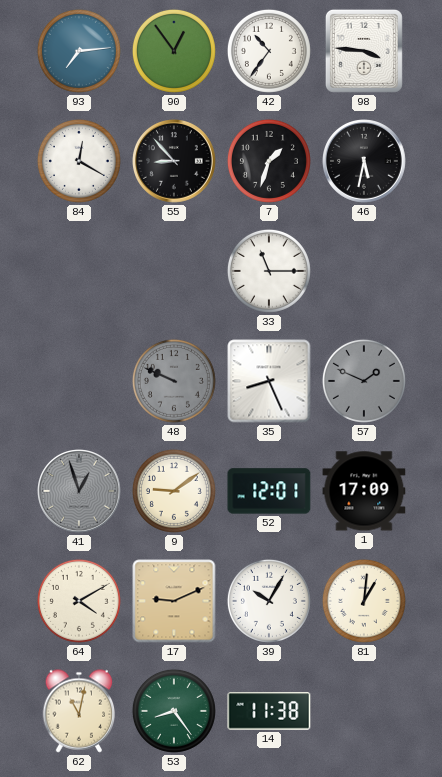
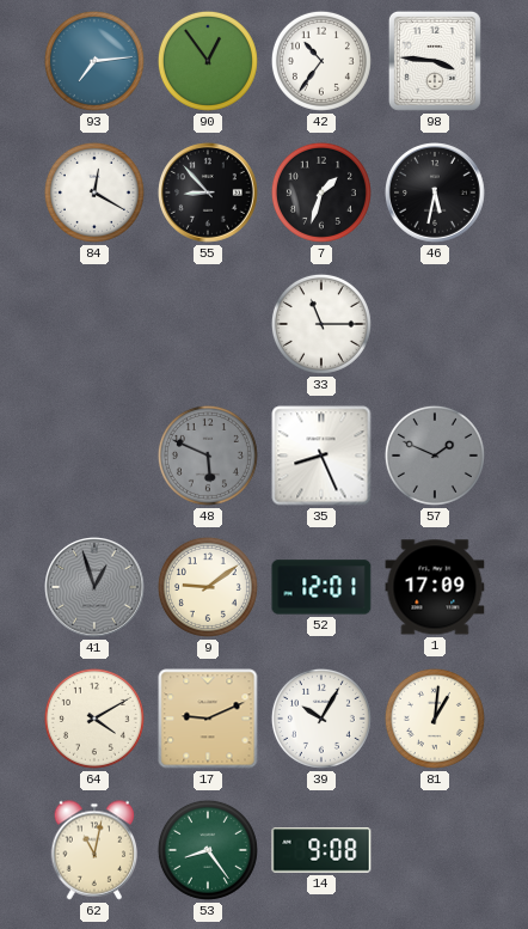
48: 9:49 -> 5:49
14: 11:38 -> 9:08
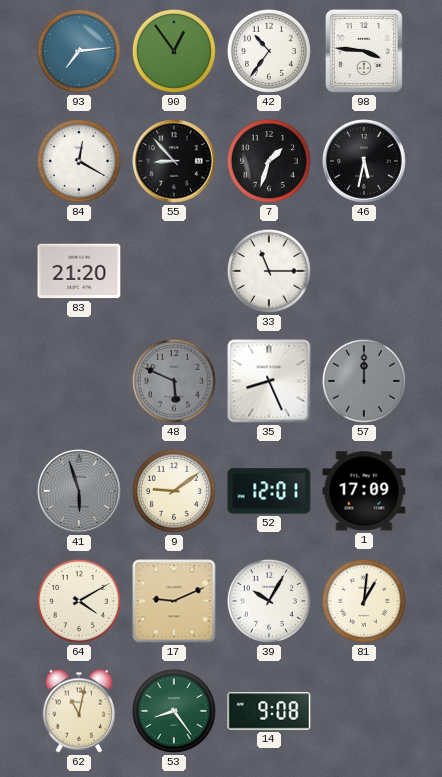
83: none -> 21:20
57: 1:49 -> 12:00
41: 12:57 -> 5:57
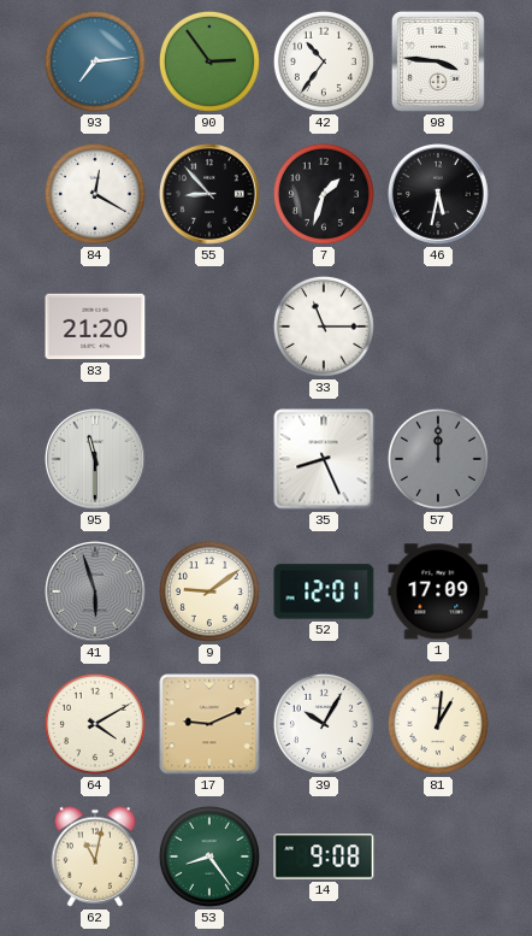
90: 12:54 -> 2:54
95: none -> 11:30
48: 5:49 -> none
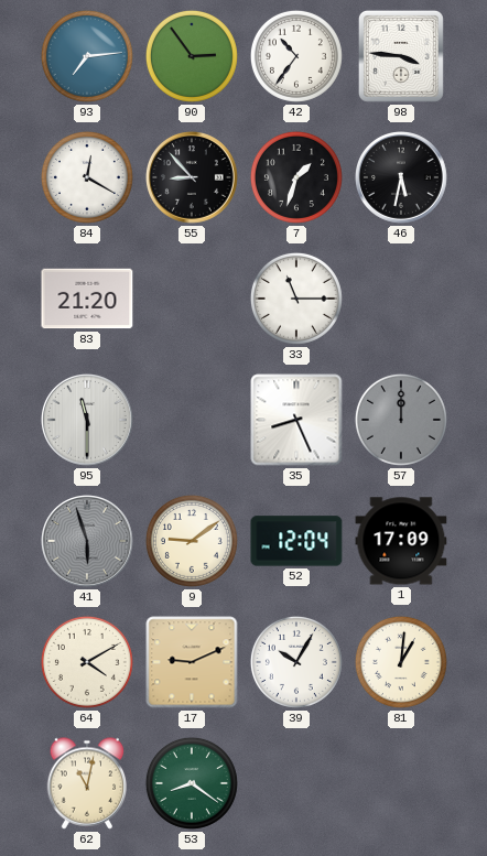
52: 12:01 -> 12:04
53: 8:24 -> 8:21
14: 9:08 -> none
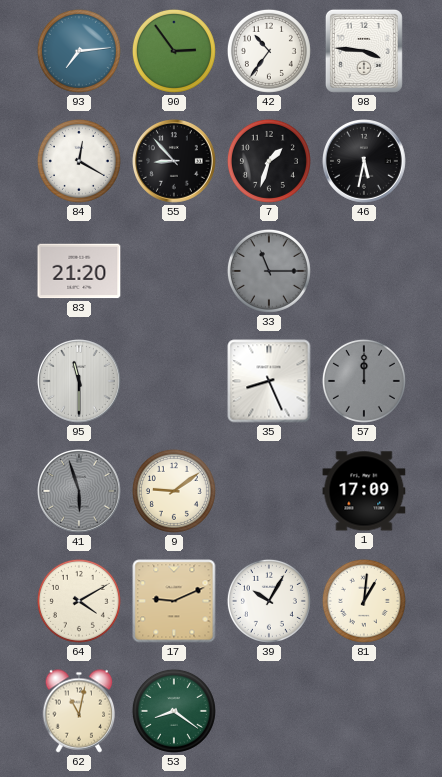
33 dial: white -> grey
52: 12:04 -> none
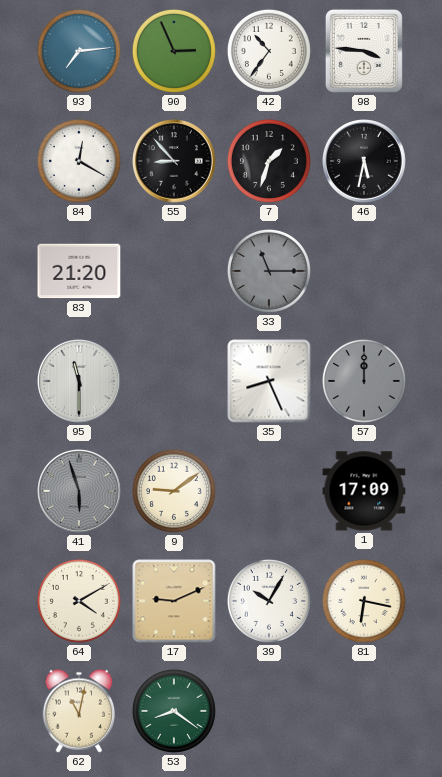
90: 2:54 -> 2:56
81: 1:01 -> 6:17
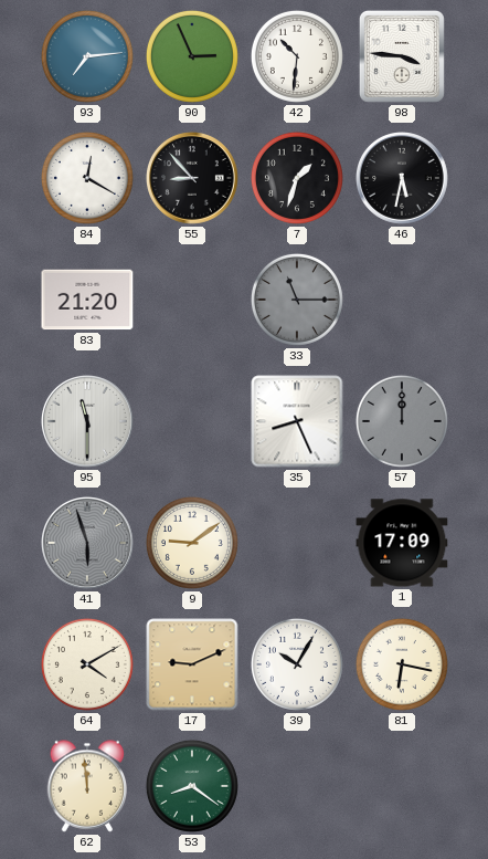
42: 10:36 -> 10:31
62: 11:02 -> 11:59
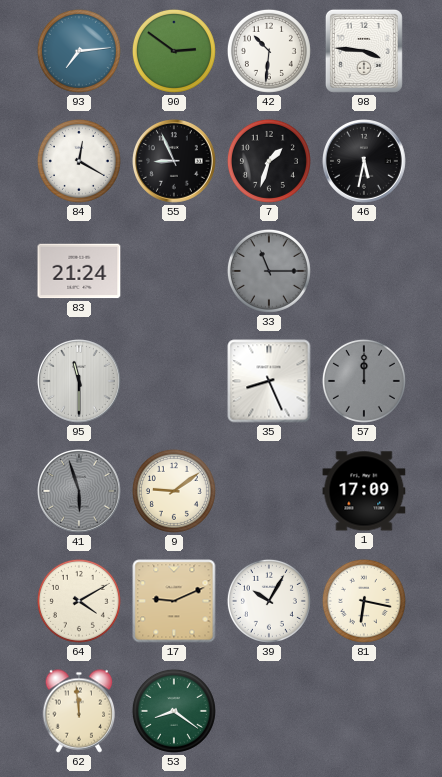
90: 2:56 -> 2:51
55: 8:53 -> 8:56
83: 21:20 -> 21:24
